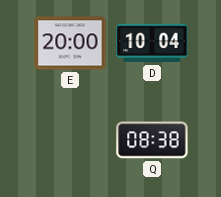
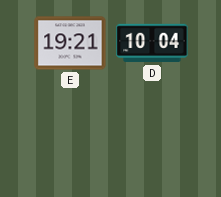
E: 20:00 -> 19:21
Q: 08:38 -> none
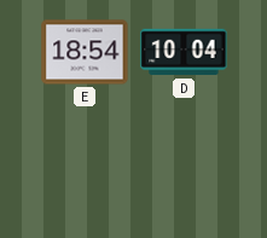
E: 19:21 -> 18:54
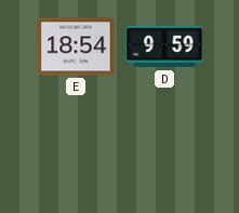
D: 10:04 -> 9:59
